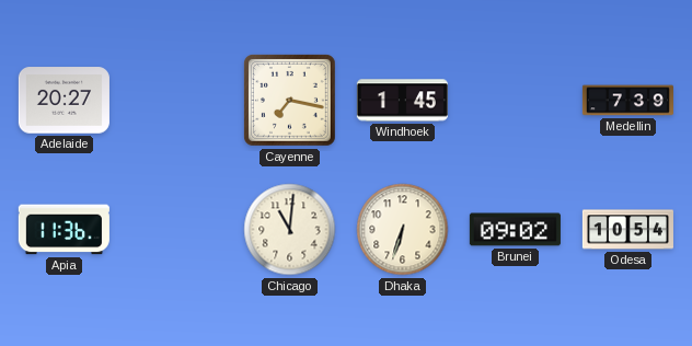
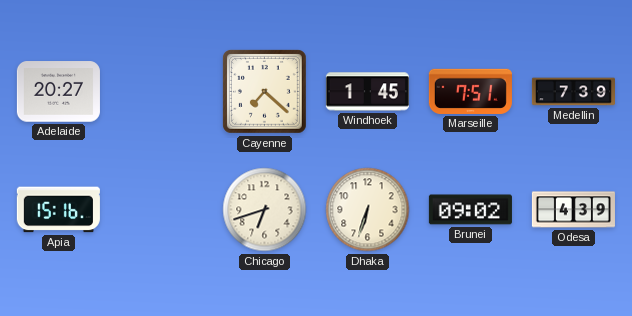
Cayenne: 7:17 -> 7:22
Marseille: none -> 7:51
Apia: 11:36 -> 15:16
Chicago: 11:01 -> 6:42
Odesa: 10:54 -> 4:39
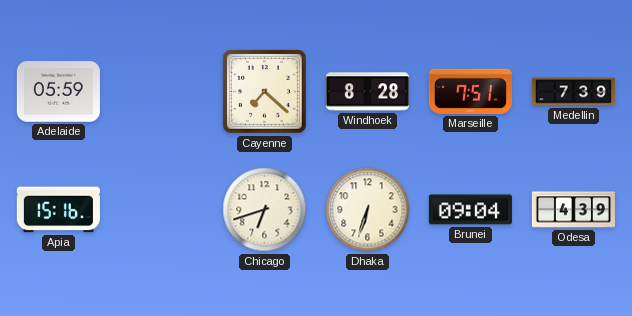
Adelaide: 20:27 -> 05:59
Windhoek: 1:45 -> 8:28
Brunei: 09:02 -> 09:04
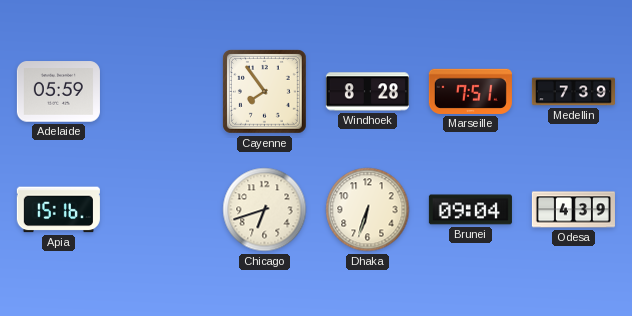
Cayenne: 7:22 -> 7:54
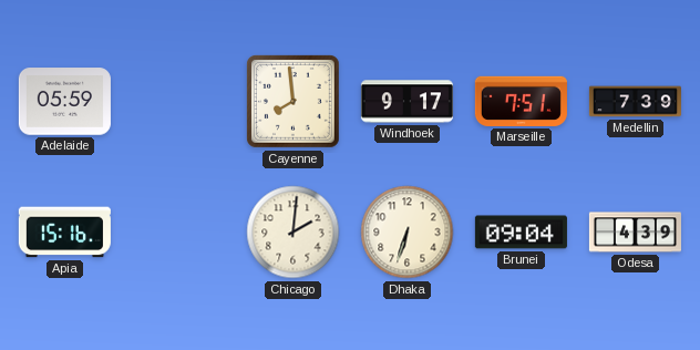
Cayenne: 7:54 -> 7:59
Windhoek: 8:28 -> 9:17
Chicago: 6:42 -> 2:01
